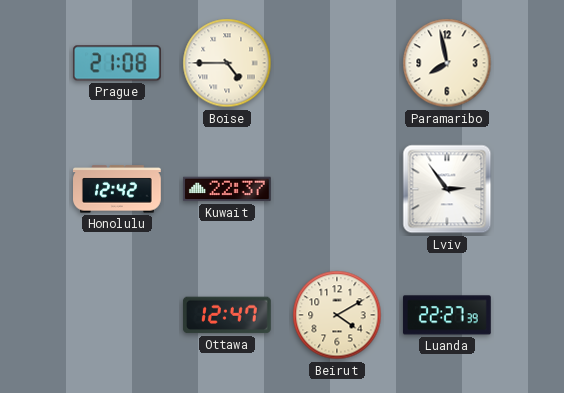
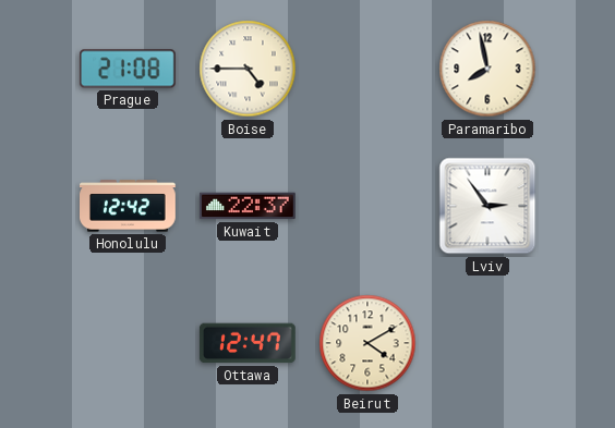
Luanda: 22:27 -> none
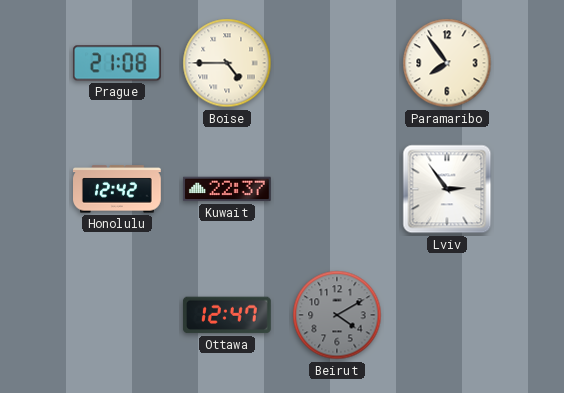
Paramaribo: 7:58 -> 7:54
Beirut dial: cream -> grey
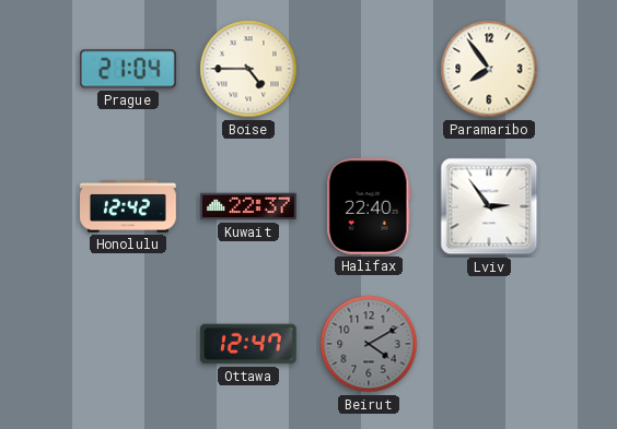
Prague: 21:08 -> 21:04
Halifax: none -> 22:40
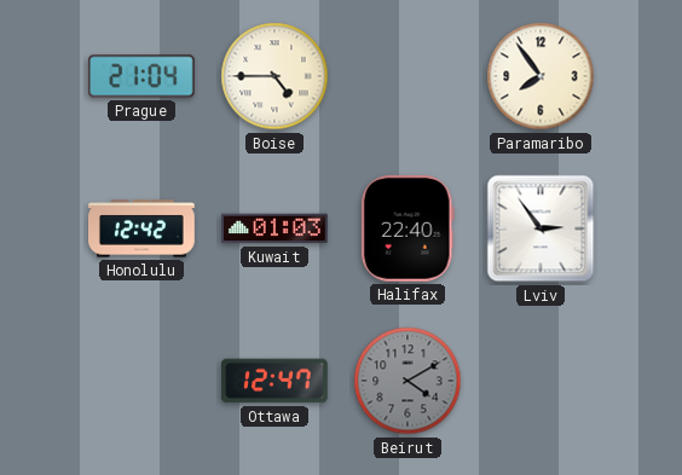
Kuwait: 22:37 -> 01:03
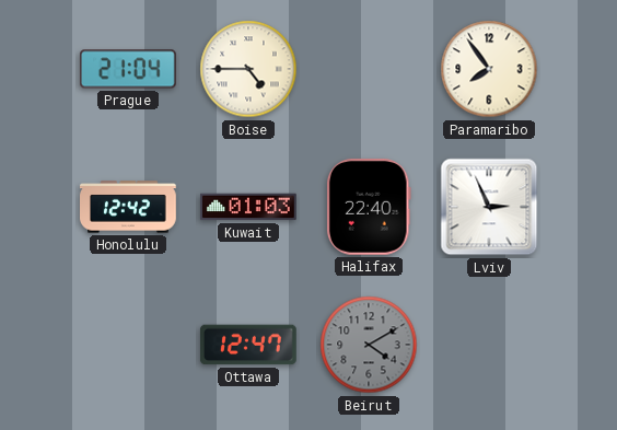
Lviv: 2:54 -> 2:56
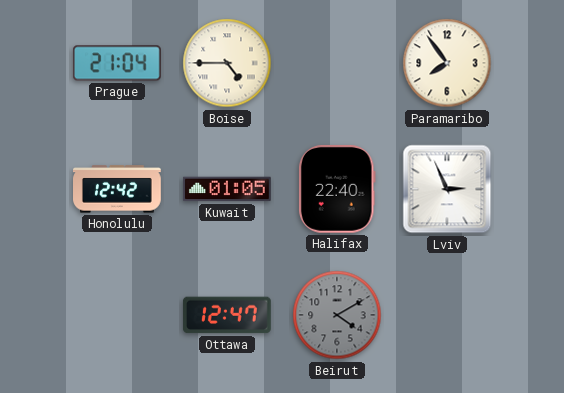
Kuwait: 01:03 -> 01:05
